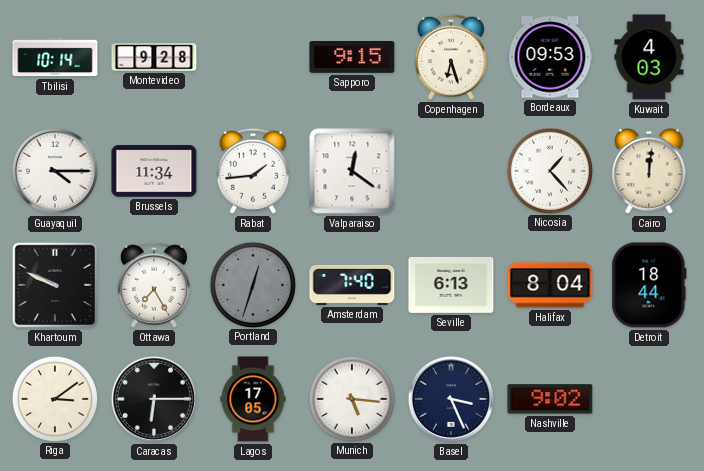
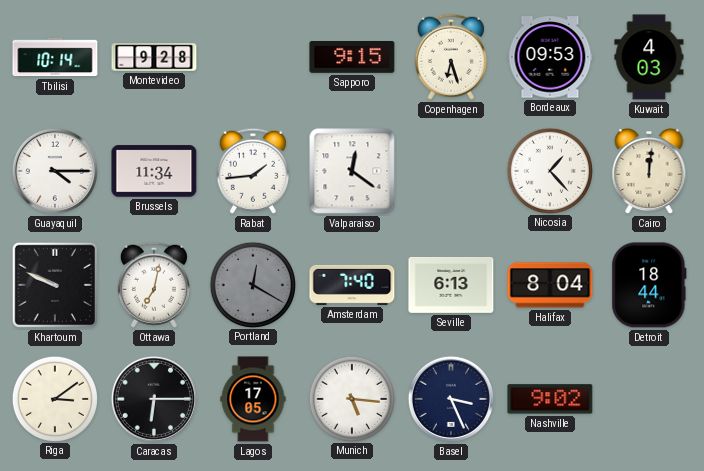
Ottawa: 7:25 -> 7:02
Portland: 12:33 -> 12:20
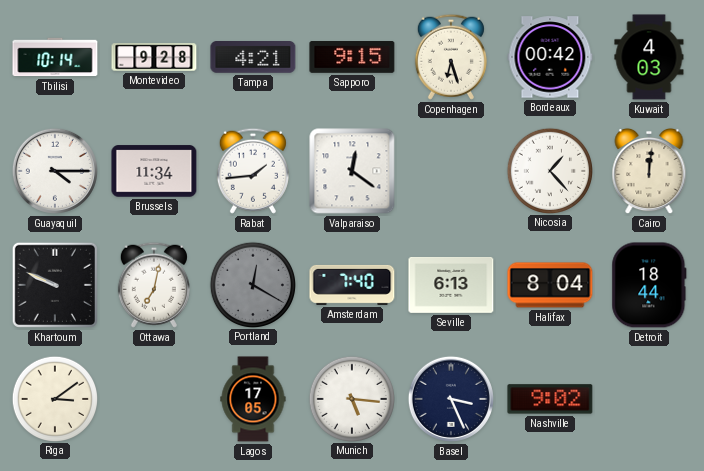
Tampa: none -> 4:21
Bordeaux: 09:53 -> 00:42
Caracas: 6:15 -> none
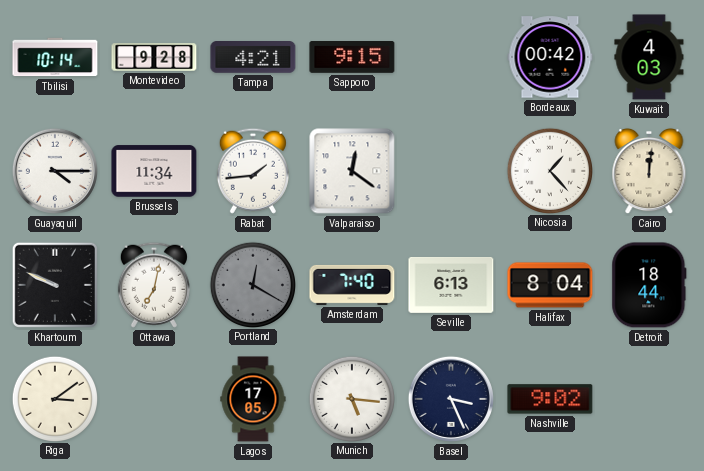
Copenhagen: 6:27 -> none
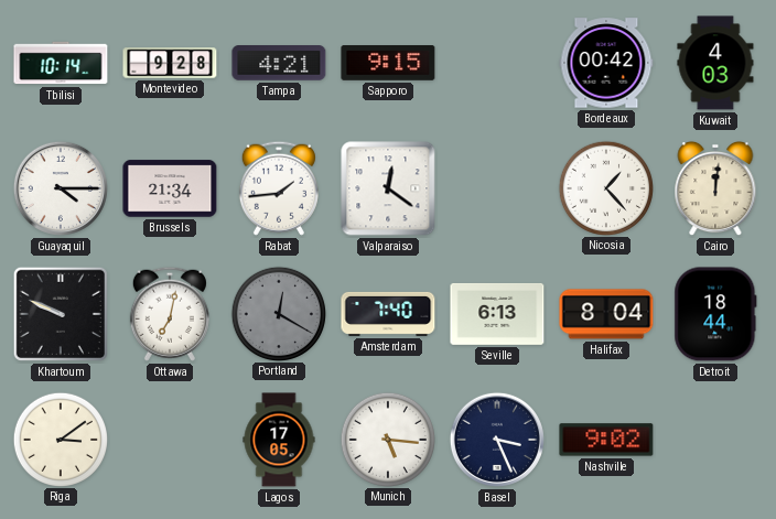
Brussels: 11:34 -> 21:34
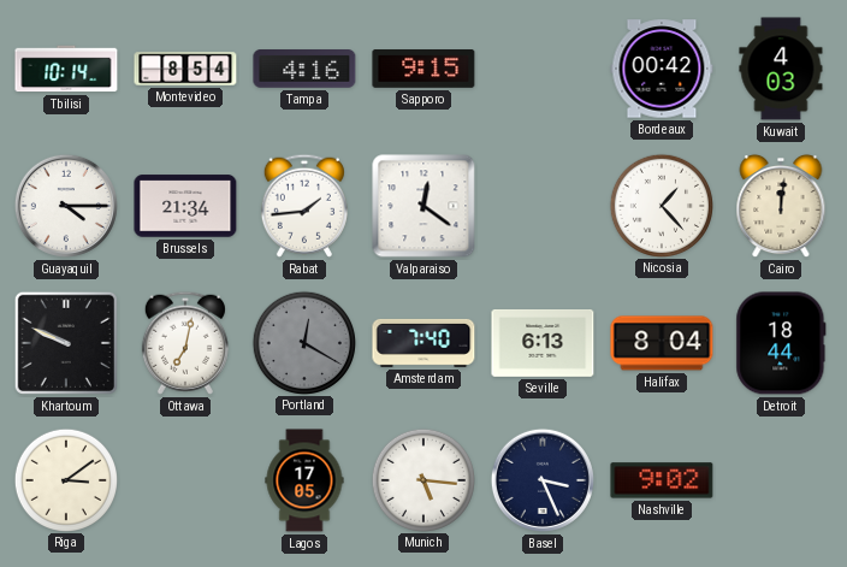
Montevideo: 9:28 -> 8:54
Tampa: 4:21 -> 4:16
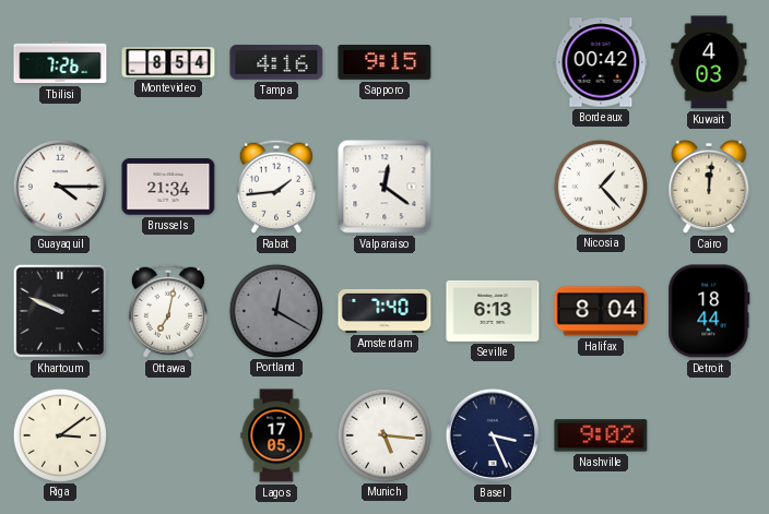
Tbilisi: 10:14 -> 7:26
